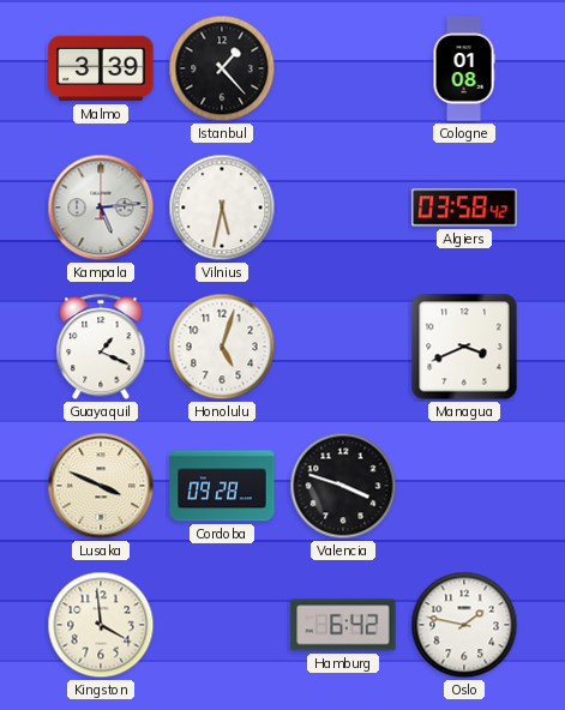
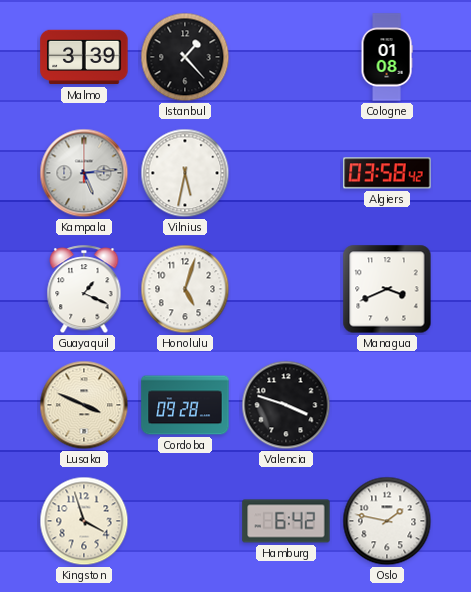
Kingston: 3:59 -> 3:57
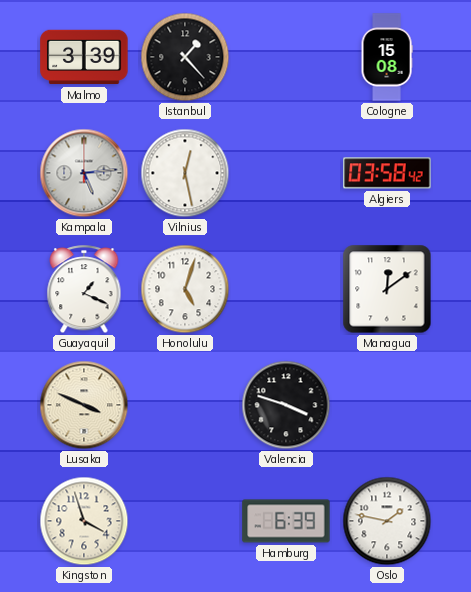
Cologne: 01:08 -> 15:08
Vilnius: 5:32 -> 12:28
Managua: 3:41 -> 12:09
Cordoba: 09:28 -> none
Hamburg: 6:42 -> 6:39
